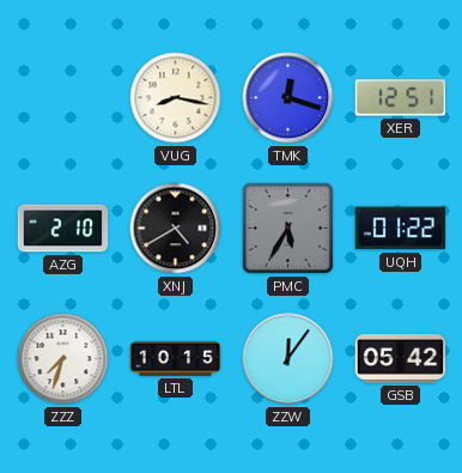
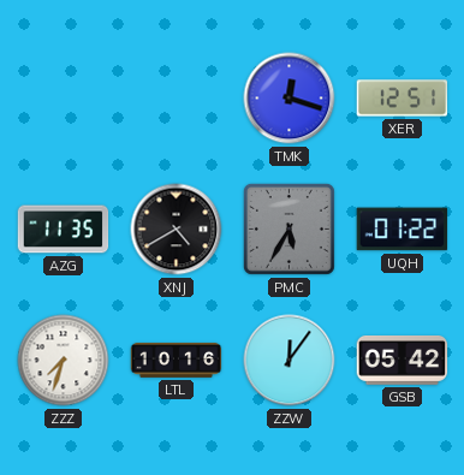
VUG: 8:17 -> none
AZG: 2:10 -> 11:35
LTL: 10:15 -> 10:16
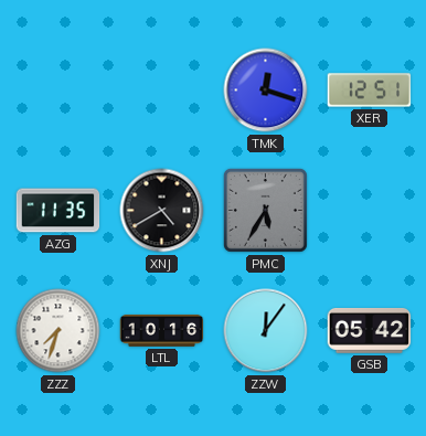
UQH: 01:22 -> none
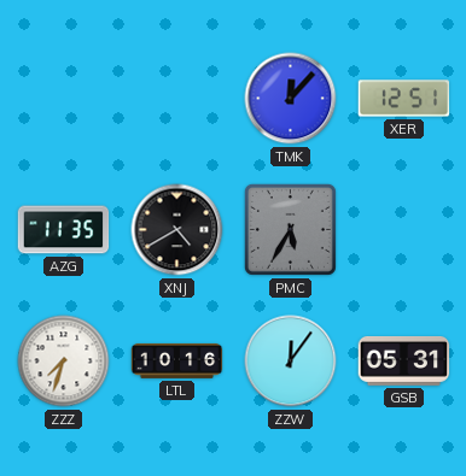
TMK: 12:18 -> 12:07
GSB: 05:42 -> 05:31
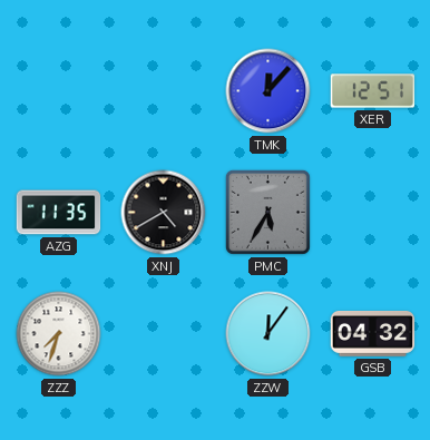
LTL: 10:16 -> none
GSB: 05:31 -> 04:32
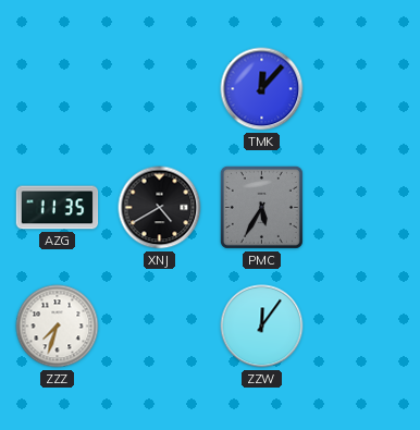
XER: 12:51 -> none
GSB: 04:32 -> none
